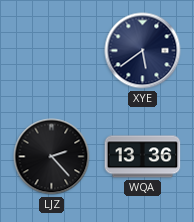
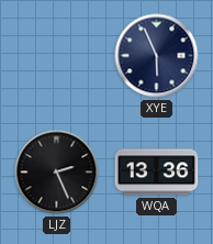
XYE: 5:39 -> 5:56
LJZ: 2:23 -> 2:26
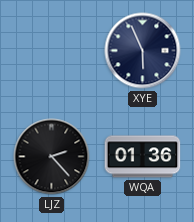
LJZ: 2:26 -> 2:23
WQA: 13:36 -> 01:36
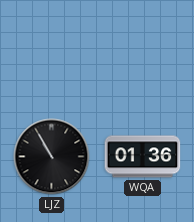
XYE: 5:56 -> none
LJZ: 2:23 -> 10:55
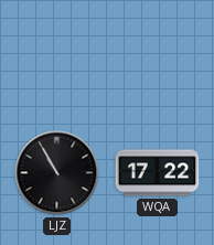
WQA: 01:36 -> 17:22
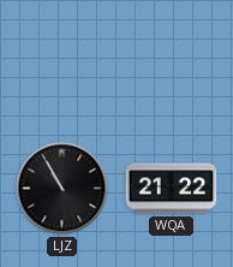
WQA: 17:22 -> 21:22
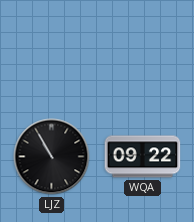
WQA: 21:22 -> 09:22
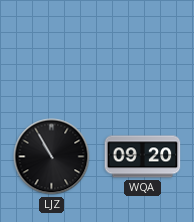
WQA: 09:22 -> 09:20
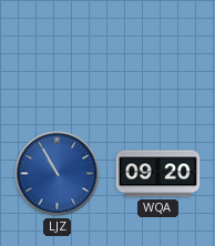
LJZ dial: black -> blue
